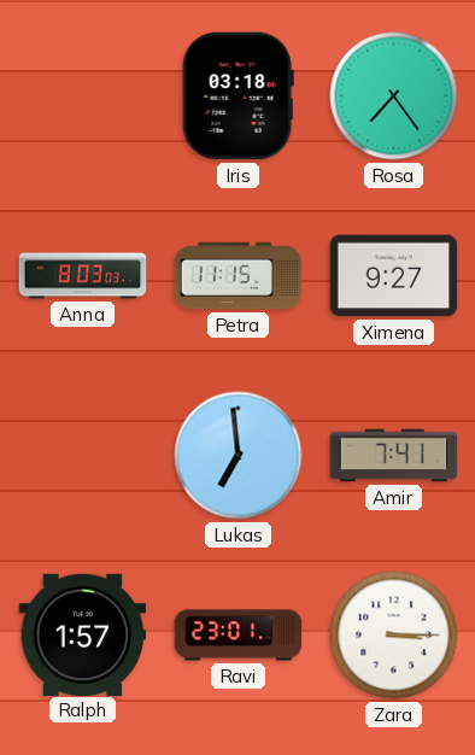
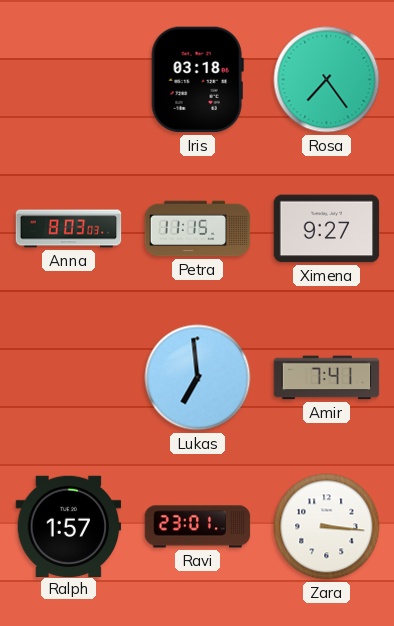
Zara: 3:15 -> 3:16
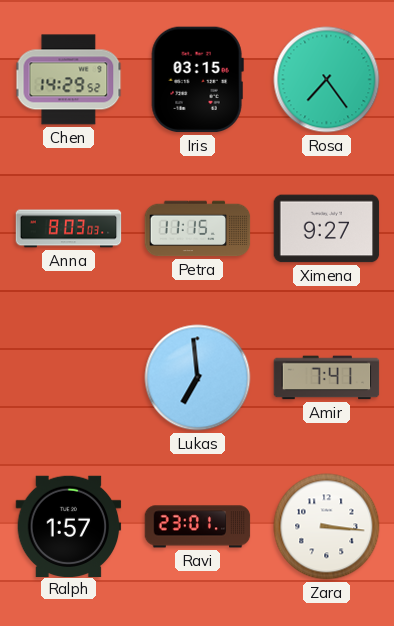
Chen: none -> 14:29
Iris: 03:18 -> 03:15
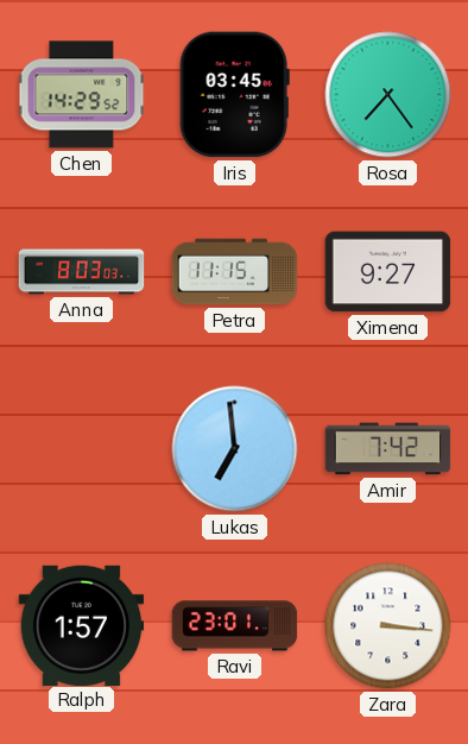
Iris: 03:15 -> 03:45
Amir: 7:41 -> 7:42
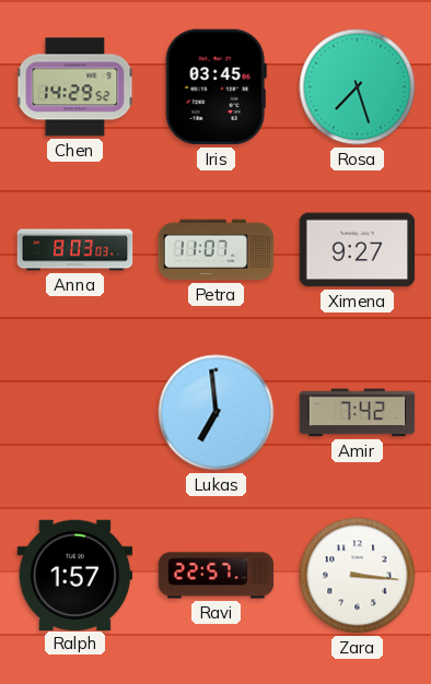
Rosa: 7:24 -> 7:27
Petra: 11:15 -> 11:07
Ravi: 23:01 -> 22:57
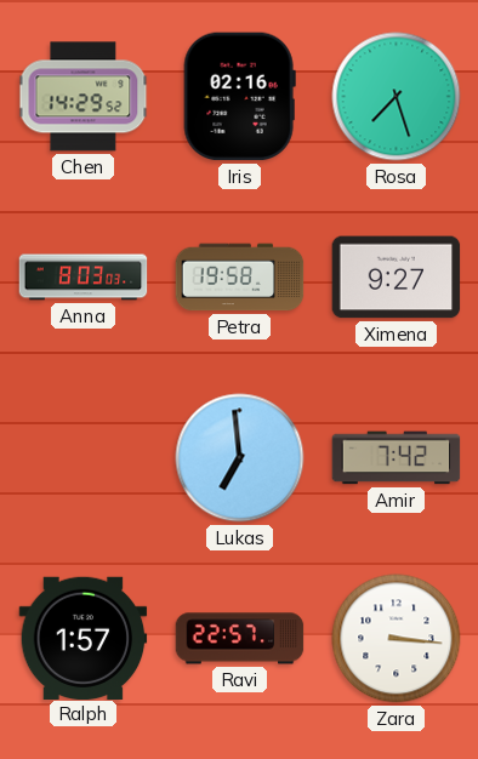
Iris: 03:45 -> 02:16
Petra: 11:07 -> 19:58
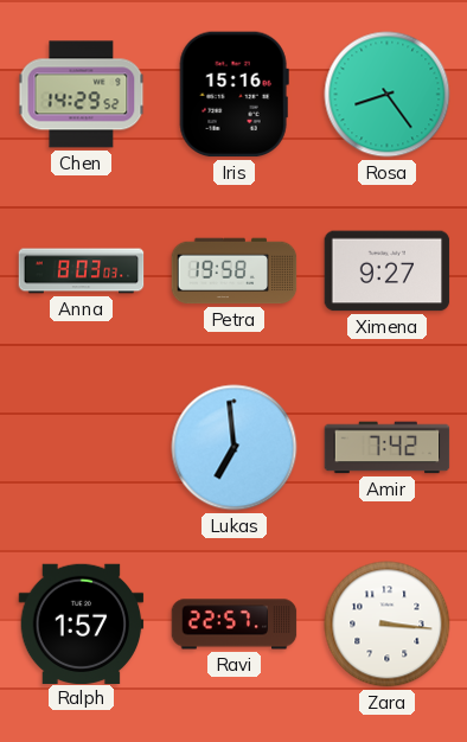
Iris: 02:16 -> 15:16
Rosa: 7:27 -> 8:24
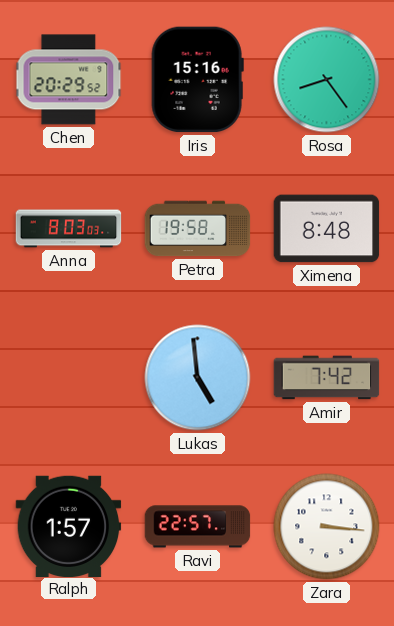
Chen: 14:29 -> 20:29
Ximena: 9:27 -> 8:48
Lukas: 6:59 -> 4:59
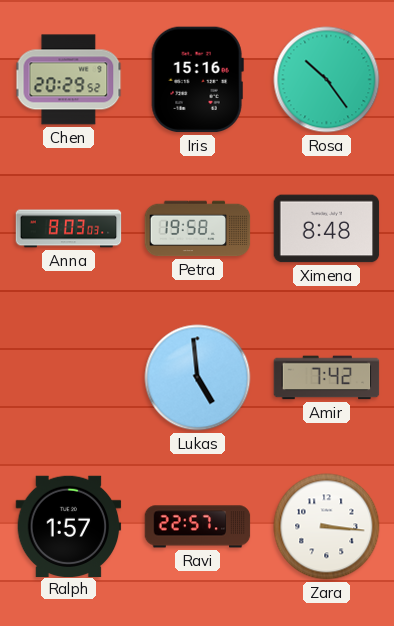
Rosa: 8:24 -> 10:24
